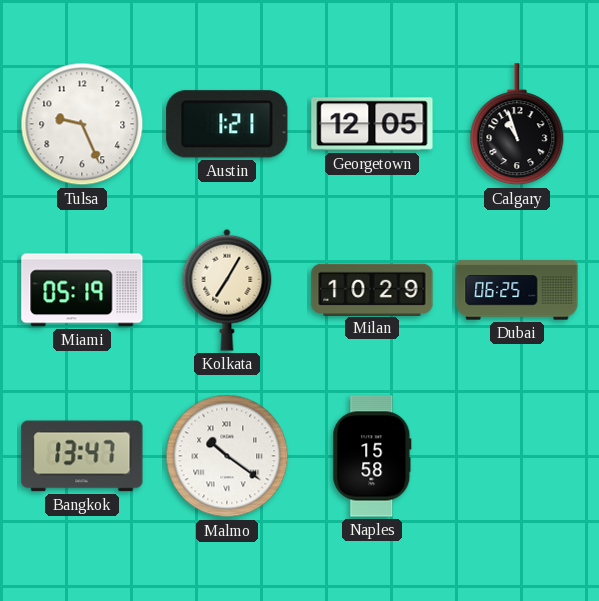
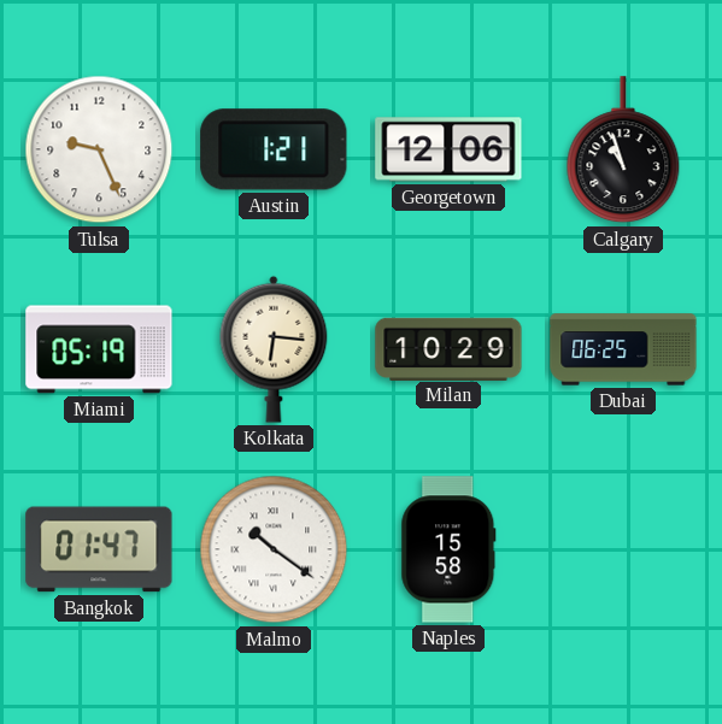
Georgetown: 12:05 -> 12:06
Kolkata: 7:05 -> 6:16
Bangkok: 13:47 -> 01:47
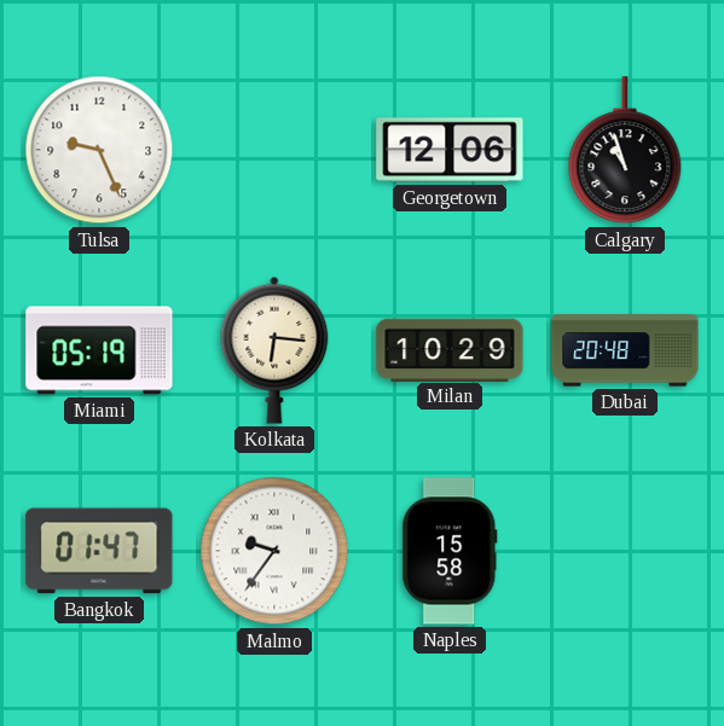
Austin: 1:21 -> none
Dubai: 06:25 -> 20:48
Malmo: 10:21 -> 9:36
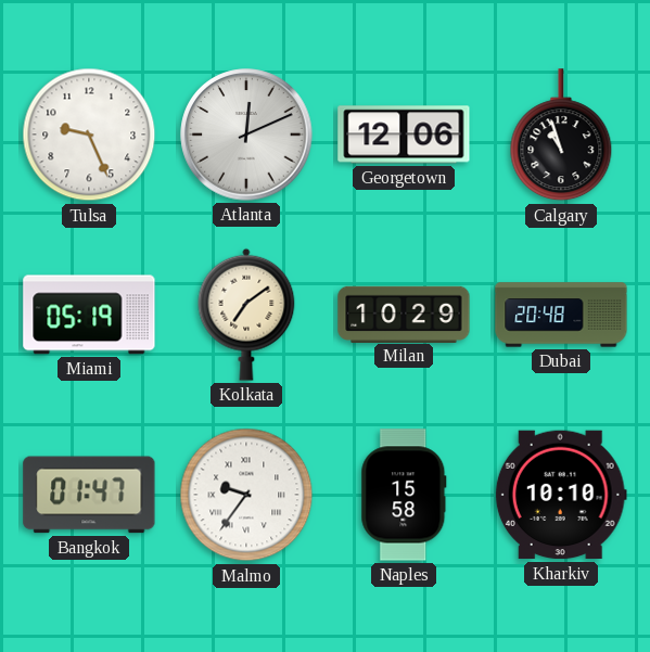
Atlanta: none -> 12:11
Kolkata: 6:16 -> 7:09
Kharkiv: none -> 10:10
